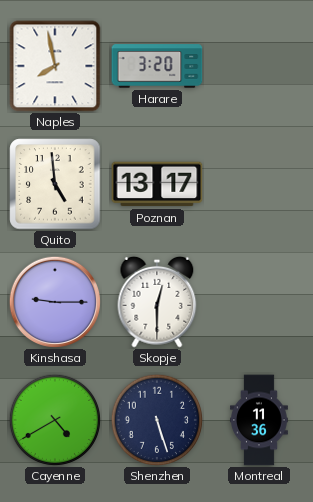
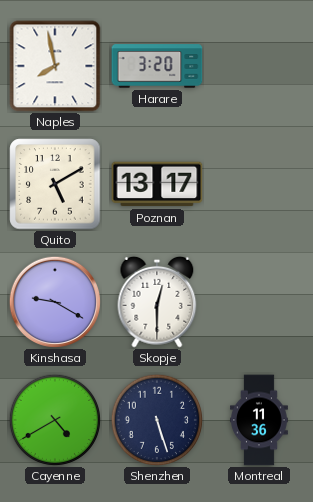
Quito: 4:59 -> 5:10
Kinshasa: 9:15 -> 9:20
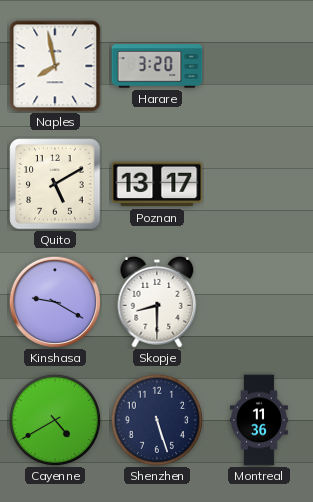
Skopje: 12:30 -> 8:30
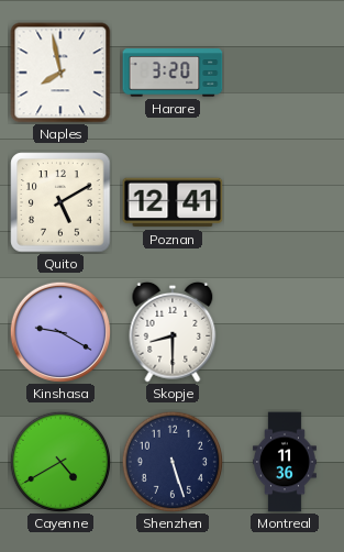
Poznan: 13:17 -> 12:41
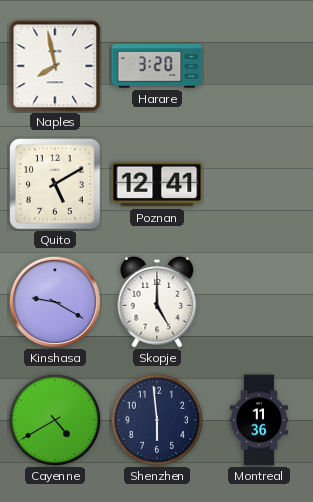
Skopje: 8:30 -> 5:00
Shenzhen: 5:27 -> 5:59
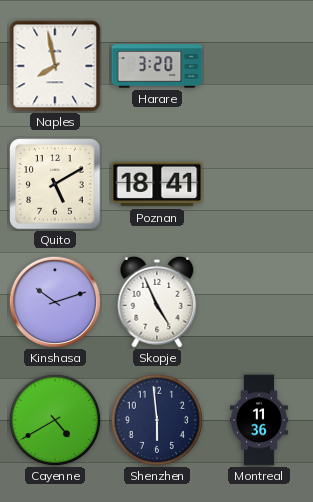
Poznan: 12:41 -> 18:41
Kinshasa: 9:20 -> 10:12
Skopje: 5:00 -> 4:56
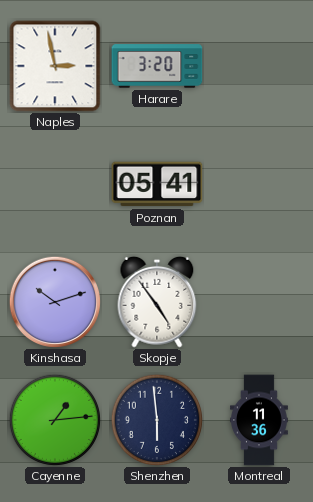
Naples: 7:58 -> 2:58
Quito: 5:10 -> none
Poznan: 18:41 -> 05:41
Skopje: 4:56 -> 4:54
Cayenne: 4:40 -> 1:14
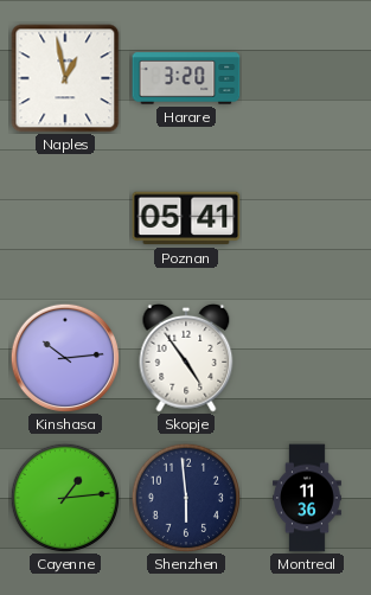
Naples: 2:58 -> 12:58
Kinshasa: 10:12 -> 10:14
